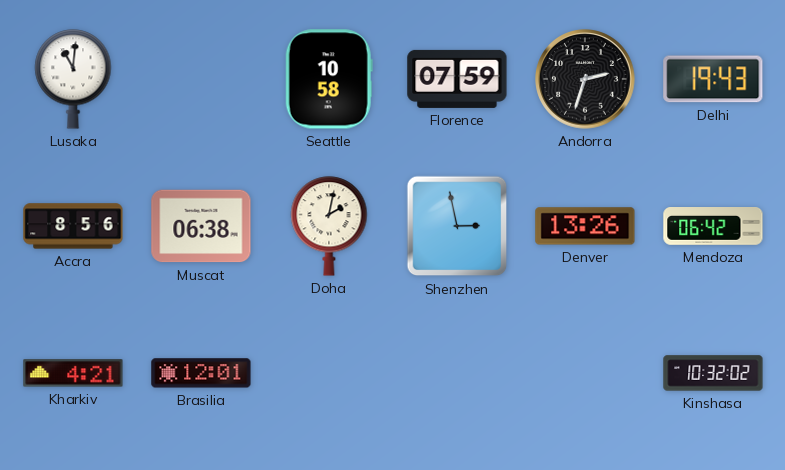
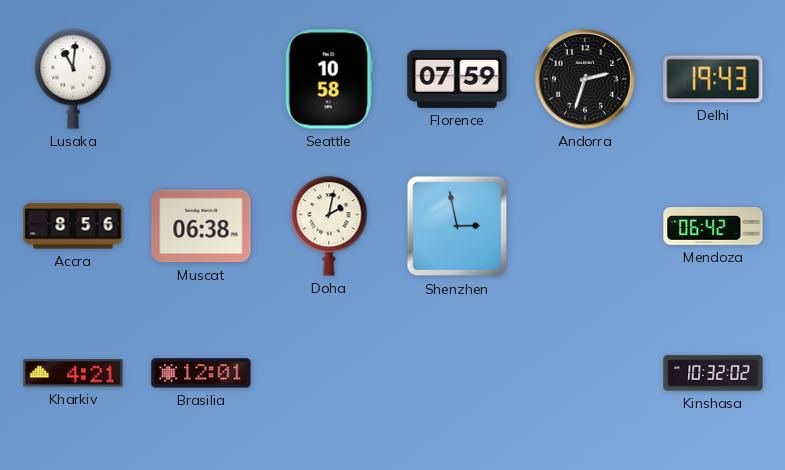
Denver: 13:26 -> none
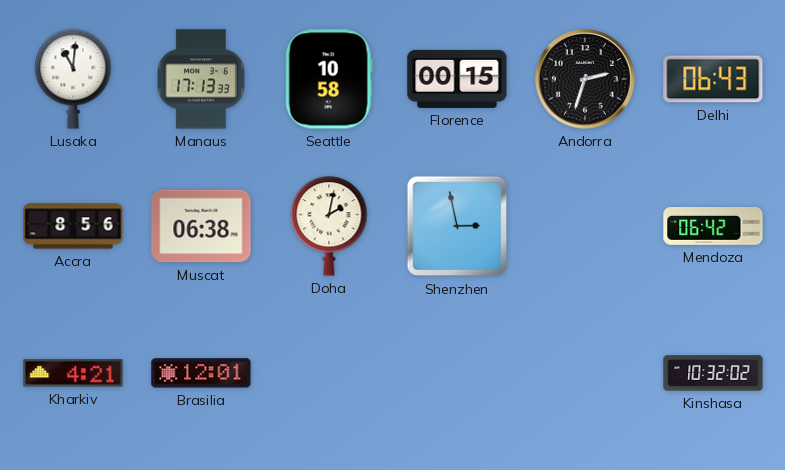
Manaus: none -> 17:13
Florence: 07:59 -> 00:15
Delhi: 19:43 -> 06:43
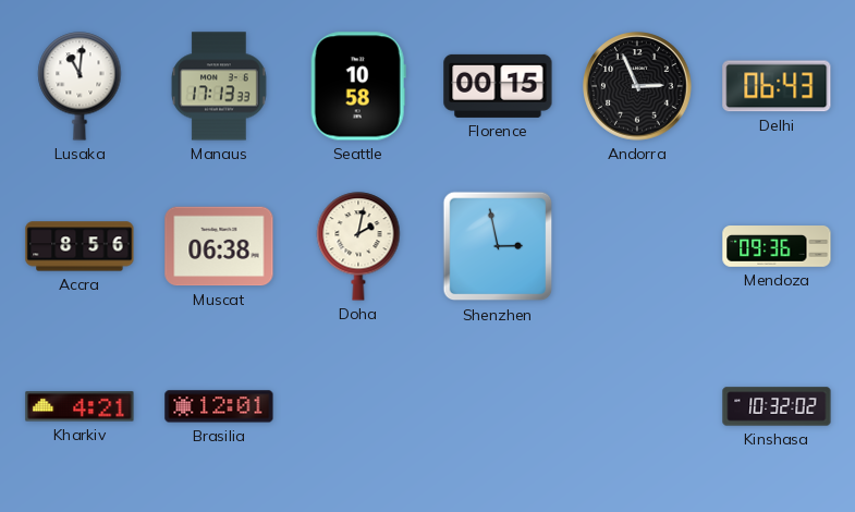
Andorra: 2:33 -> 2:56
Mendoza: 06:42 -> 09:36
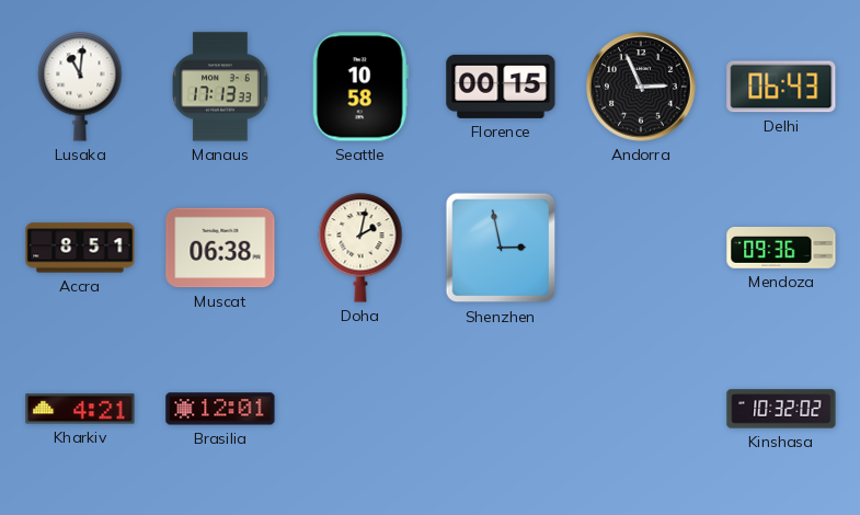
Accra: 8:56 -> 8:51
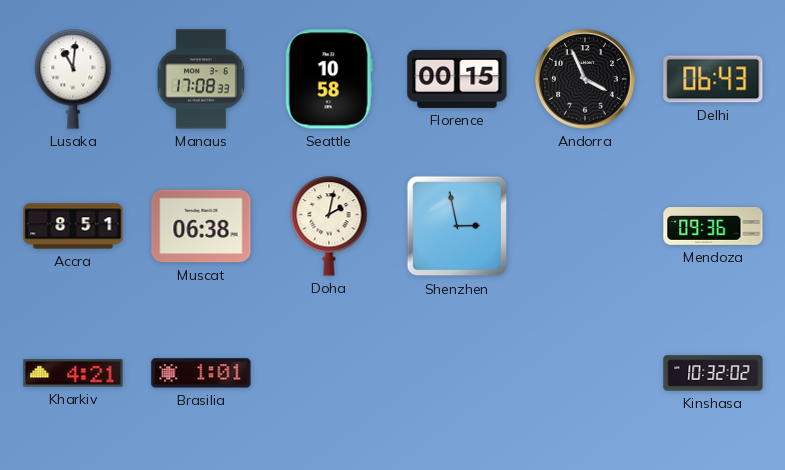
Manaus: 17:13 -> 17:08
Andorra: 2:56 -> 3:56
Brasilia: 12:01 -> 1:01
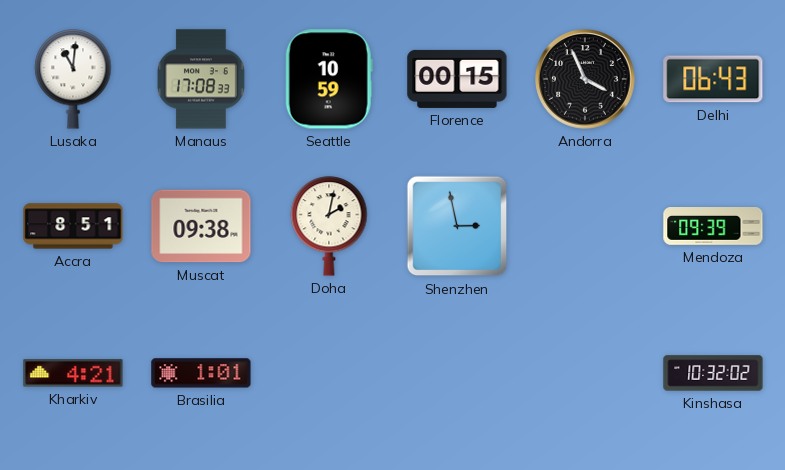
Seattle: 10:58 -> 10:59
Muscat: 06:38 -> 09:38
Mendoza: 09:36 -> 09:39
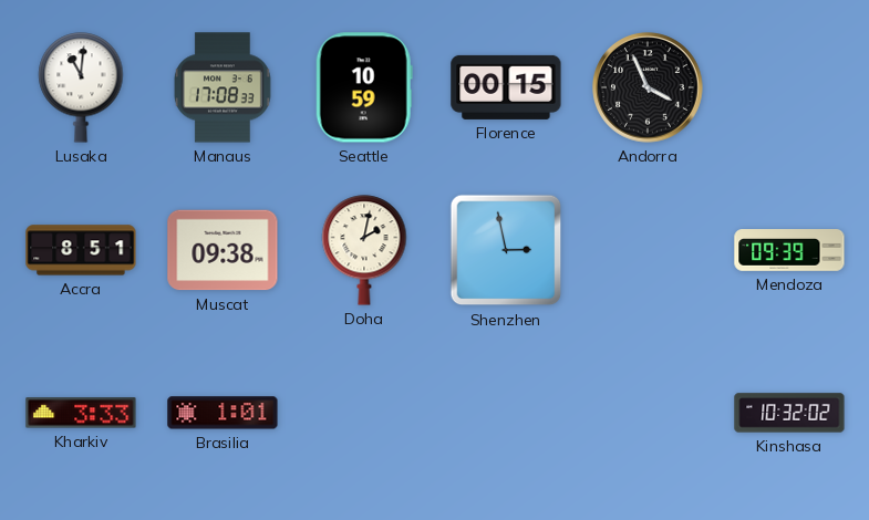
Delhi: 06:43 -> none
Kharkiv: 4:21 -> 3:33
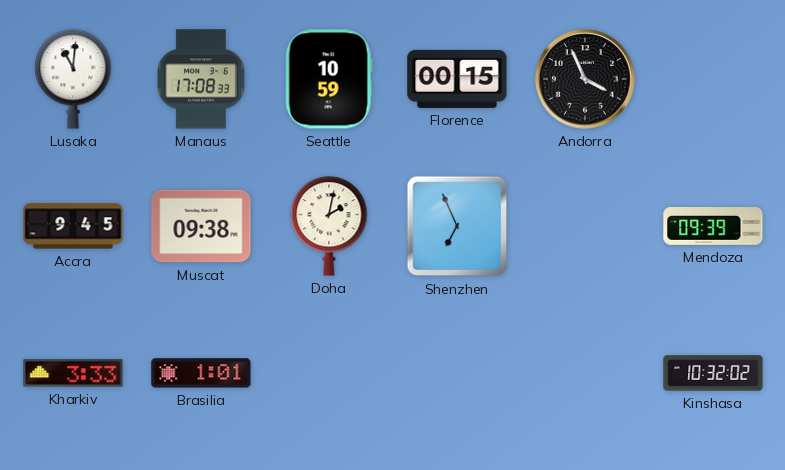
Accra: 8:51 -> 9:45
Shenzhen: 2:58 -> 6:56
